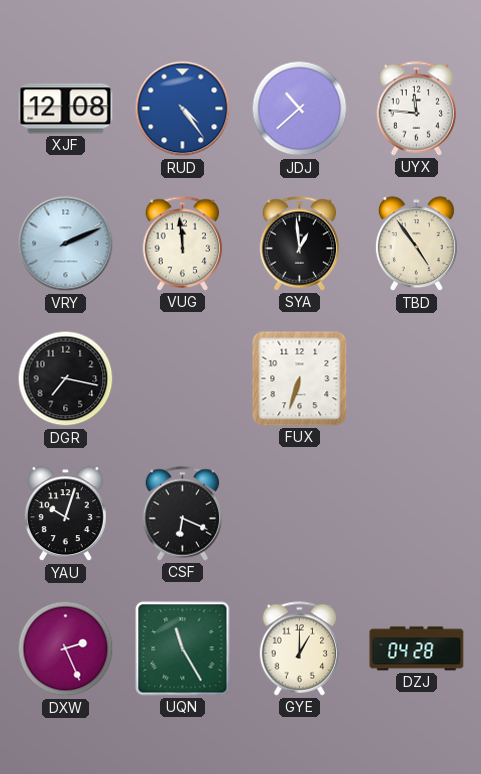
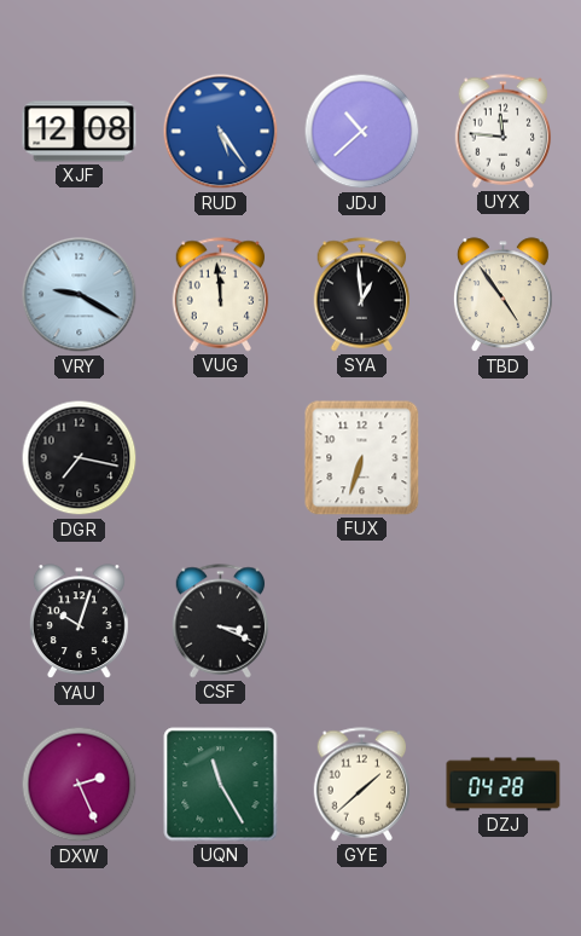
RUD: 4:24 -> 5:24
VRY: 2:11 -> 9:20
CSF: 6:19 -> 3:19
GYE: 1:00 -> 1:38
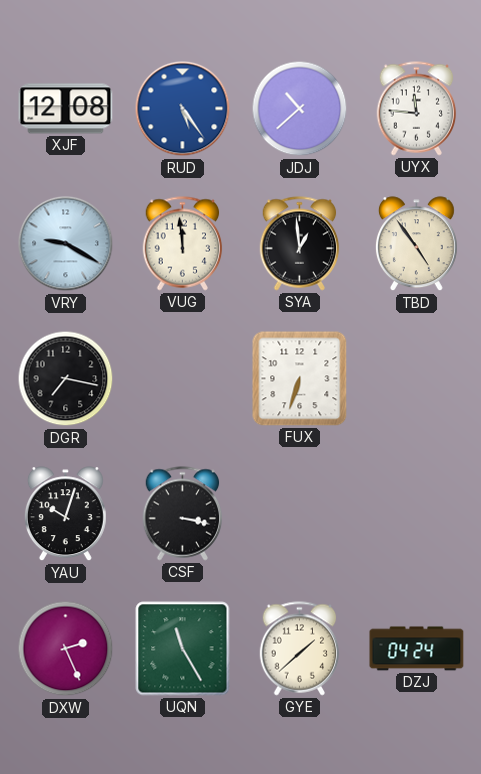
CSF: 3:19 -> 3:17
DZJ: 04:28 -> 04:24
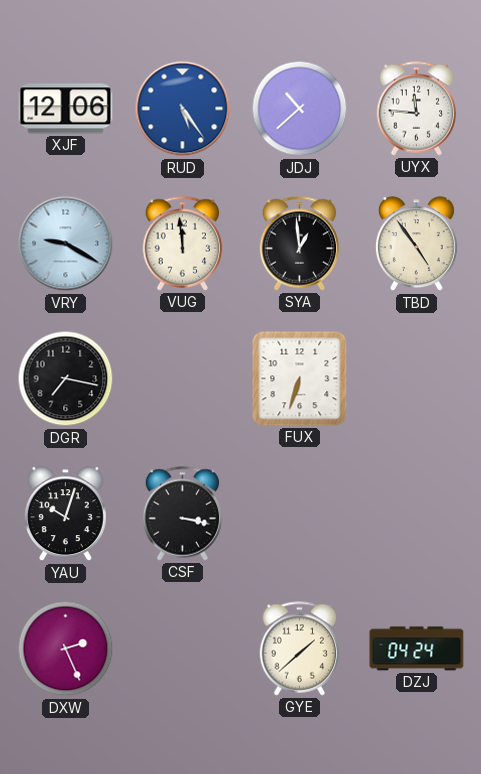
XJF: 12:08 -> 12:06
UQN: 11:25 -> none
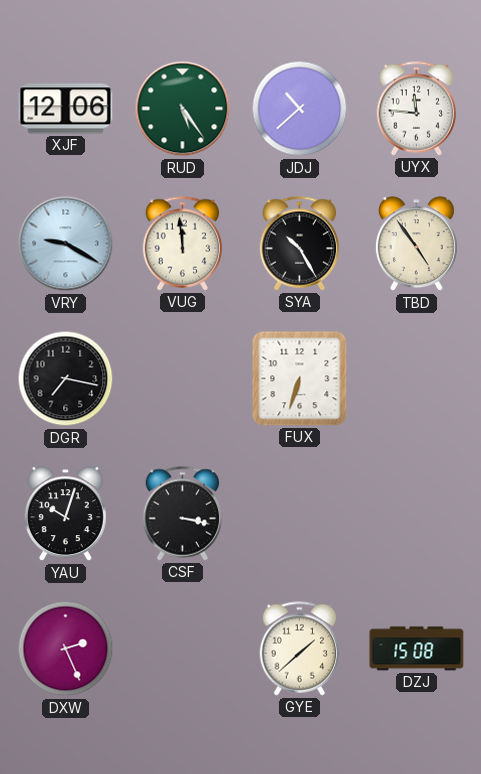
RUD dial: blue -> green
SYA: 12:59 -> 10:25
DZJ: 04:24 -> 15:08
